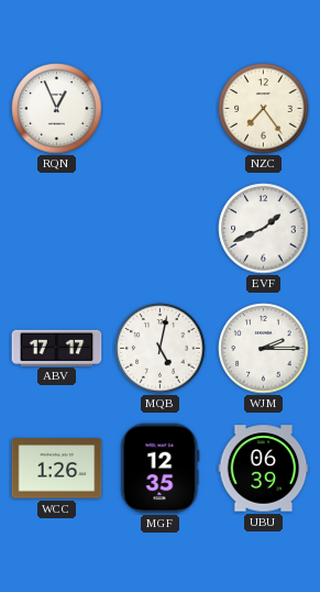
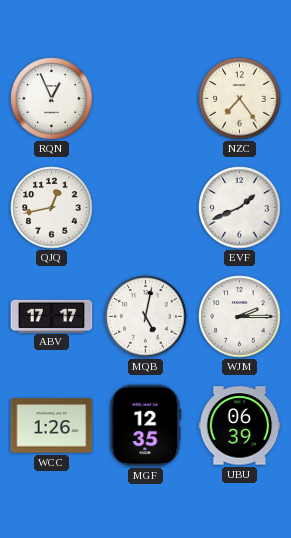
QJQ: none -> 12:43
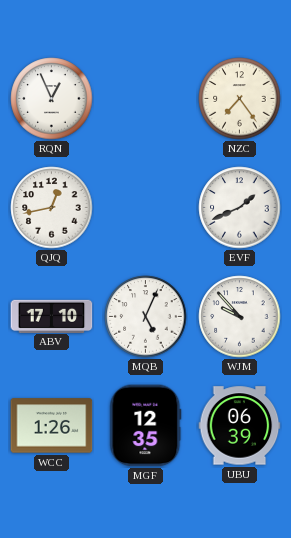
ABV: 17:17 -> 17:10
MQB: 5:02 -> 5:04
WJM: 2:15 -> 9:53
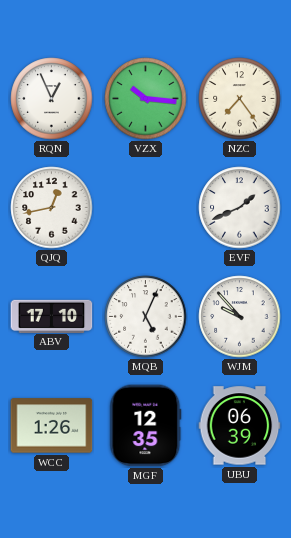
VZX: none -> 10:16
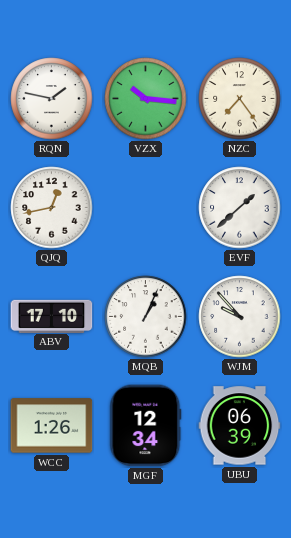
RQN: 12:56 -> 1:47
EVF: 1:41 -> 1:38
MQB: 5:04 -> 1:04
MGF: 12:35 -> 12:34
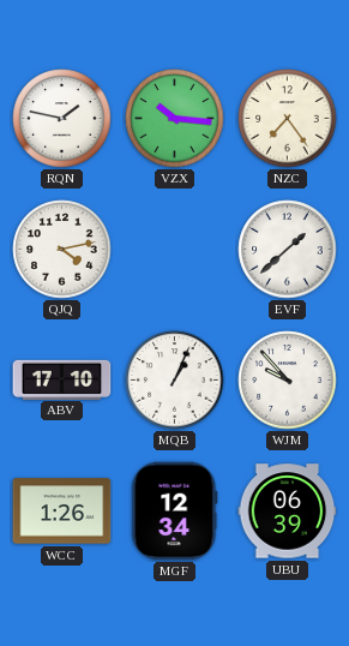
QJQ: 12:43 -> 4:13
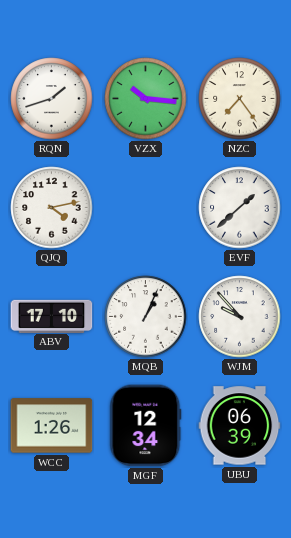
RQN: 1:47 -> 1:42
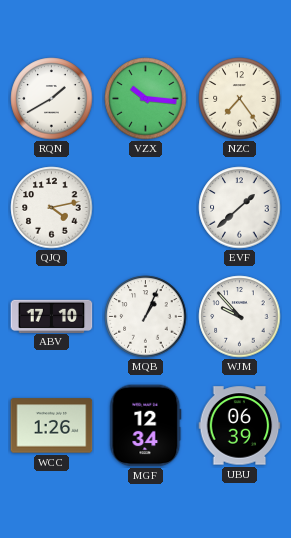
RQN: 1:42 -> 1:40
